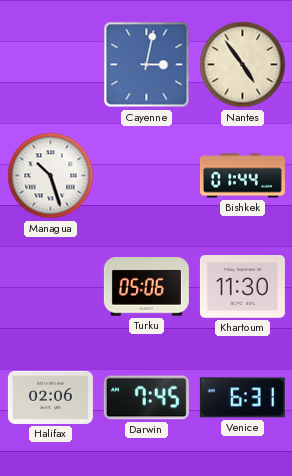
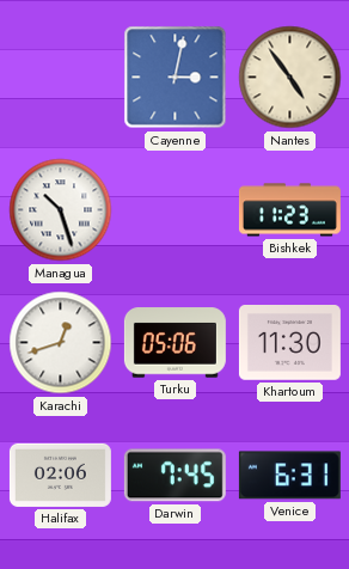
Bishkek: 01:44 -> 11:23
Karachi: none -> 12:42
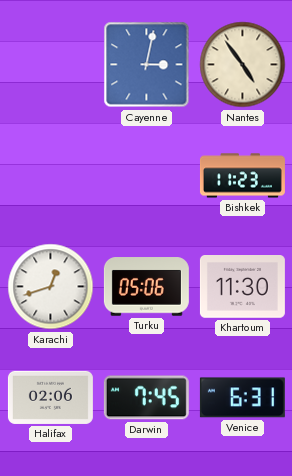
Managua: 10:27 -> none
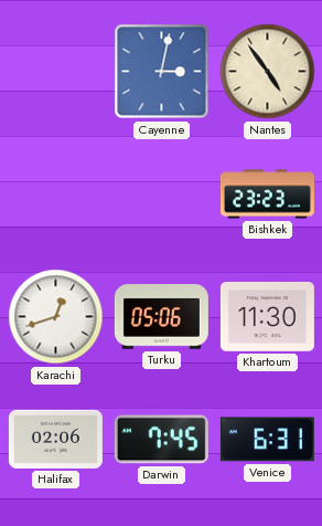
Bishkek: 11:23 -> 23:23
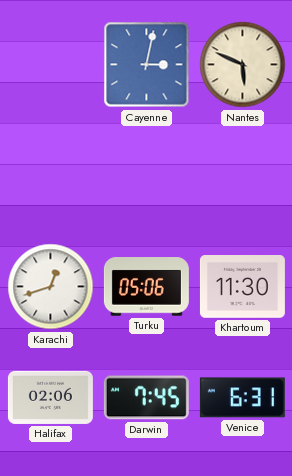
Nantes: 4:54 -> 5:49
Bishkek: 23:23 -> none
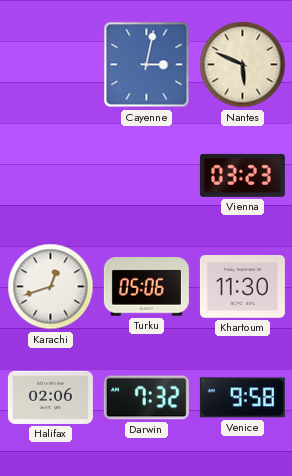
Vienna: none -> 03:23
Darwin: 7:45 -> 7:32
Venice: 6:31 -> 9:58
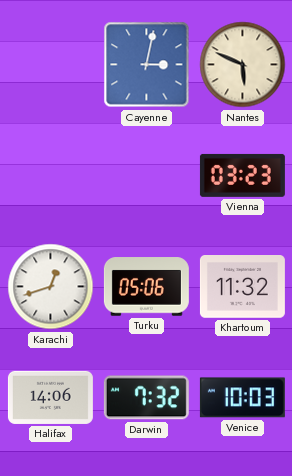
Khartoum: 11:30 -> 11:32
Halifax: 02:06 -> 14:06
Venice: 9:58 -> 10:03
